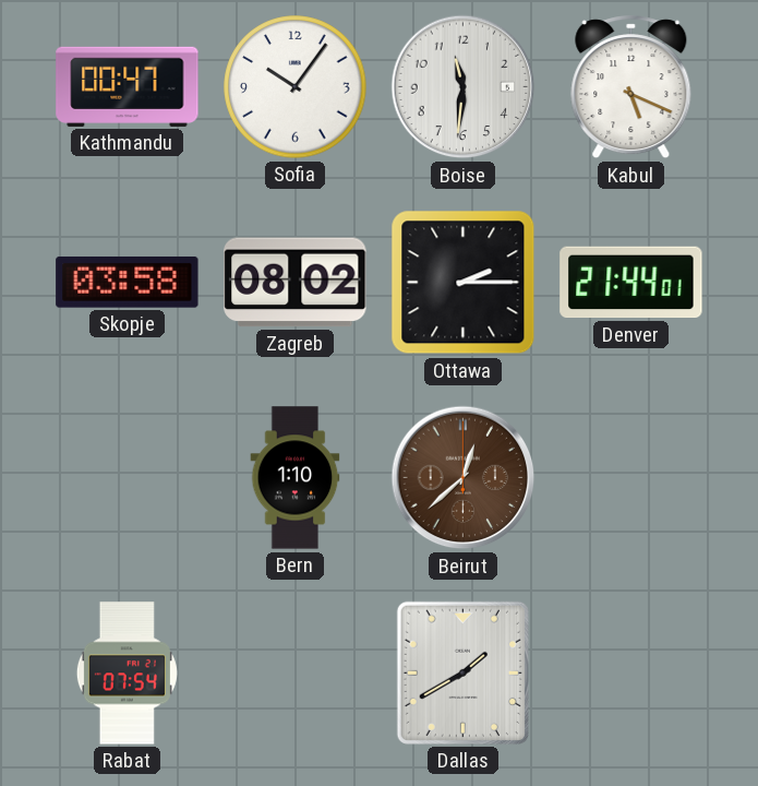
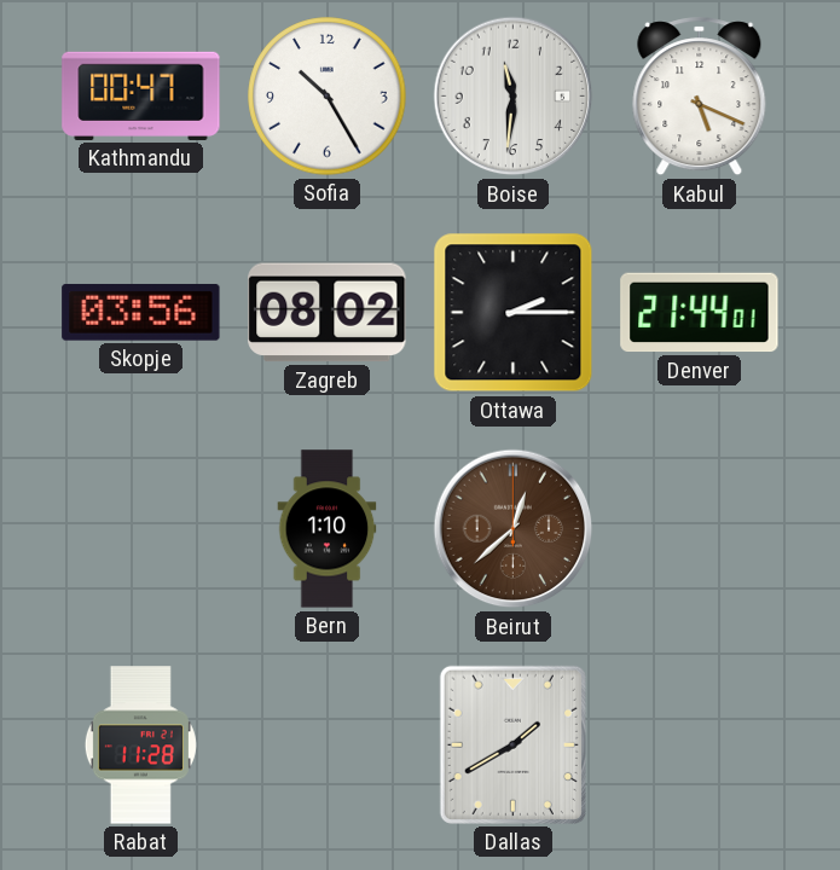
Sofia: 10:06 -> 10:25
Skopje: 03:58 -> 03:56
Rabat: 07:54 -> 11:28
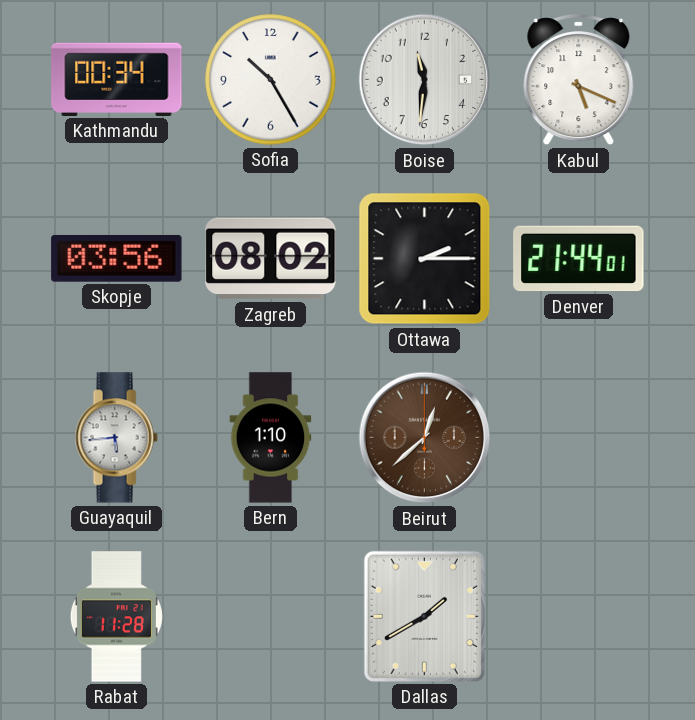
Kathmandu: 00:47 -> 00:34
Guayaquil: none -> 5:44
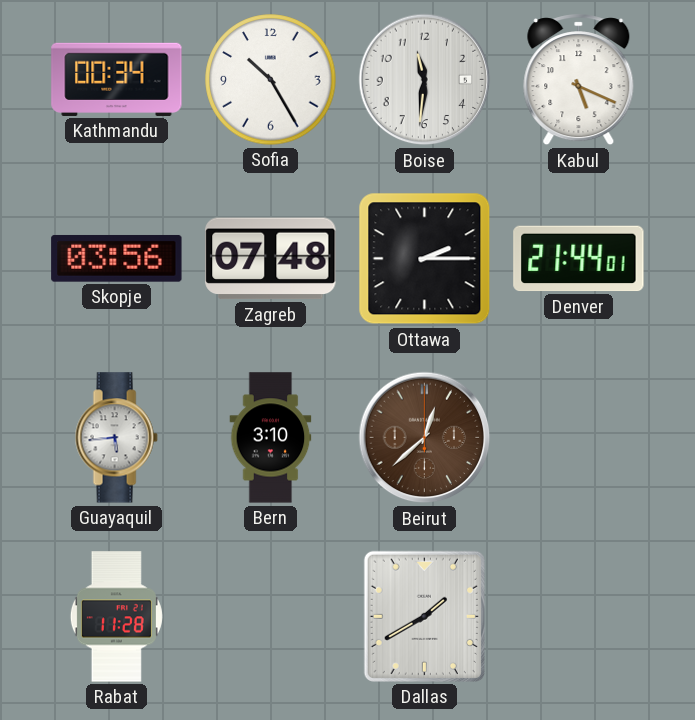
Zagreb: 08:02 -> 07:48
Bern: 1:10 -> 3:10
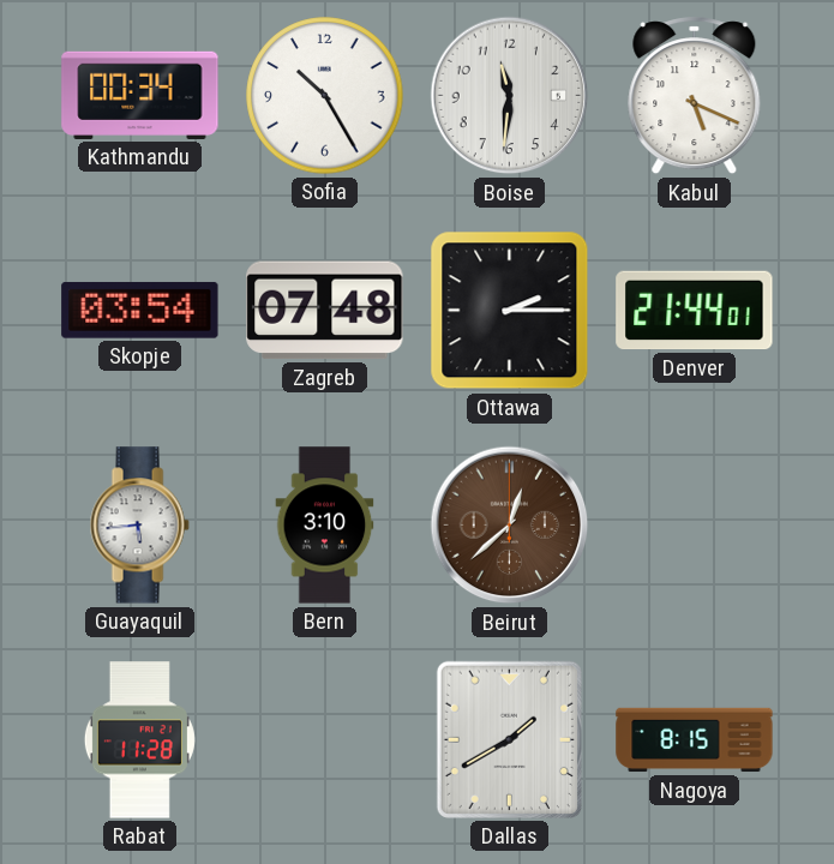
Skopje: 03:56 -> 03:54
Nagoya: none -> 8:15
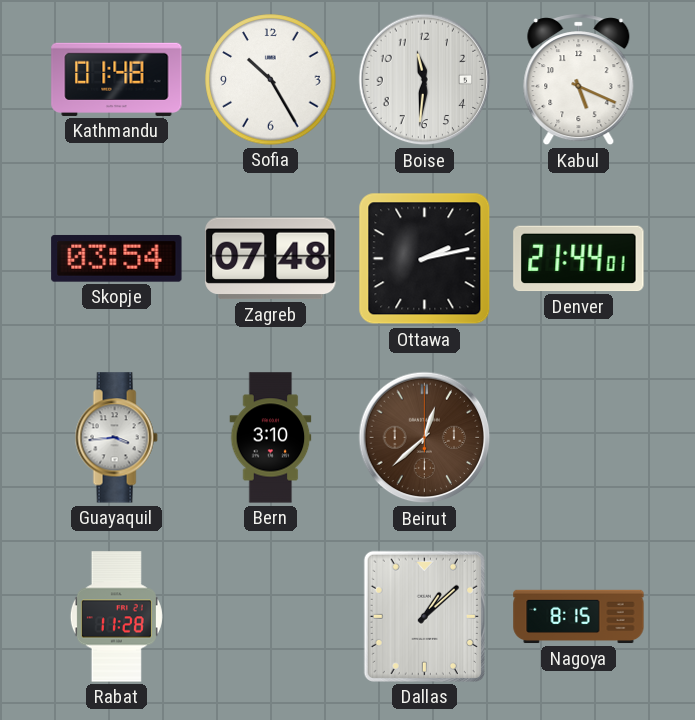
Kathmandu: 00:34 -> 01:48
Ottawa: 2:15 -> 2:13
Guayaquil: 5:44 -> 3:44
Dallas: 1:40 -> 1:08
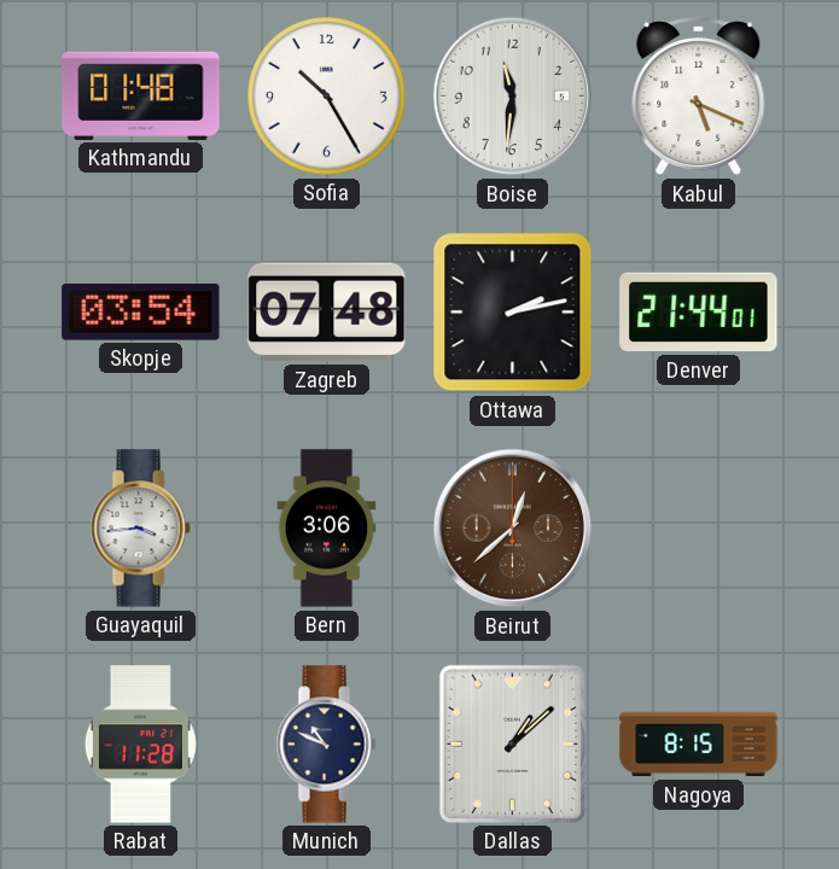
Bern: 3:10 -> 3:06
Munich: none -> 10:49
